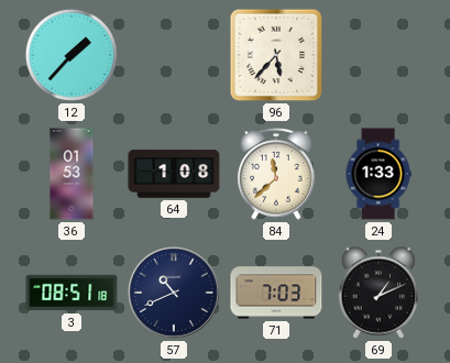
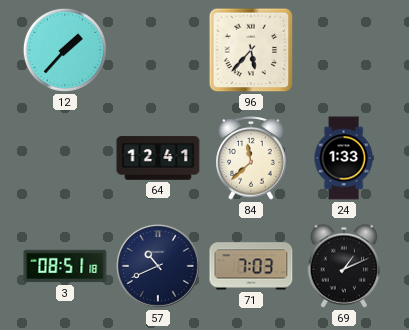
36: 01:53 -> none
64: 1:08 -> 12:41
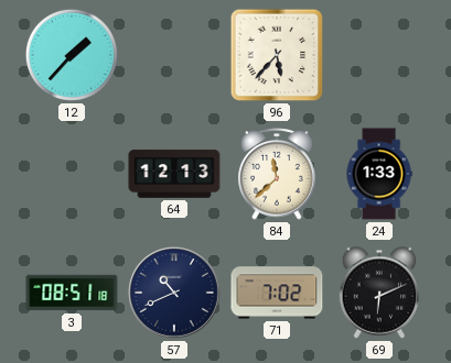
64: 12:41 -> 12:13
71: 7:03 -> 7:02
69: 1:11 -> 6:11
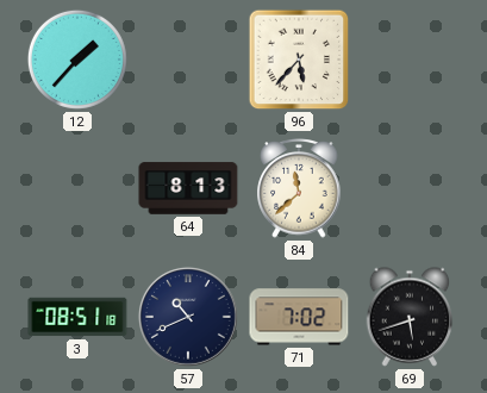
64: 12:13 -> 8:13
24: 1:33 -> none
69: 6:11 -> 5:42
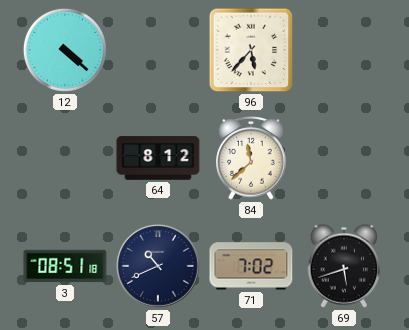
12: 1:37 -> 4:22
64: 8:13 -> 8:12
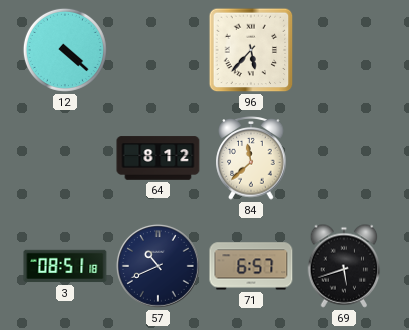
71: 7:02 -> 6:57
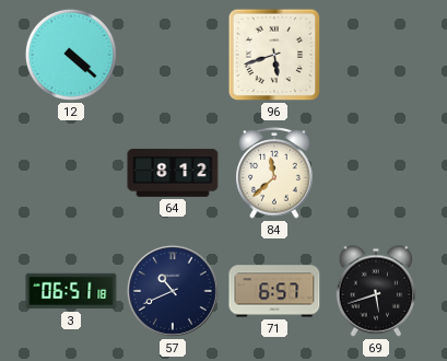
96: 5:37 -> 5:42
3: 08:51 -> 06:51
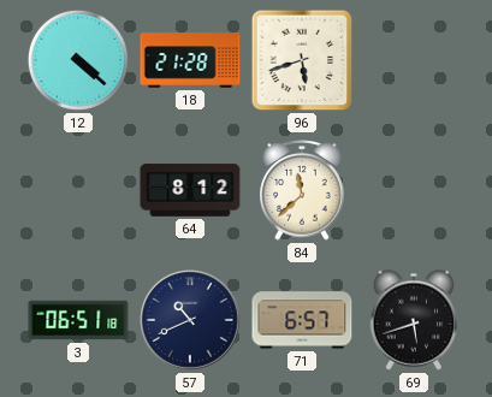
18: none -> 21:28
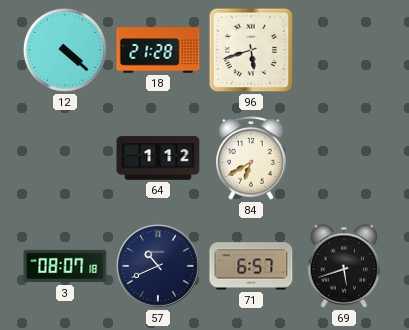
64: 8:12 -> 1:12
84: 11:38 -> 6:40
3: 06:51 -> 08:07
